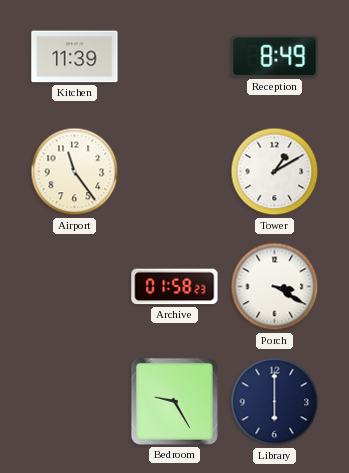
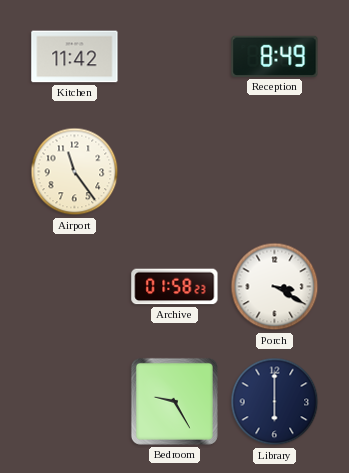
Kitchen: 11:39 -> 11:42
Tower: 1:10 -> none
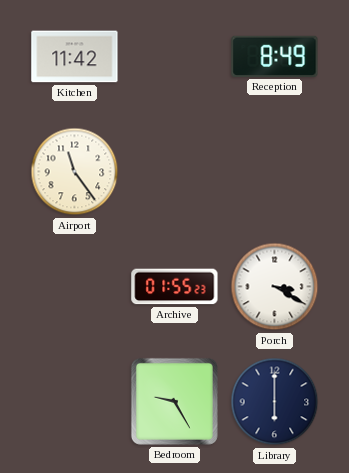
Archive: 01:58 -> 01:55
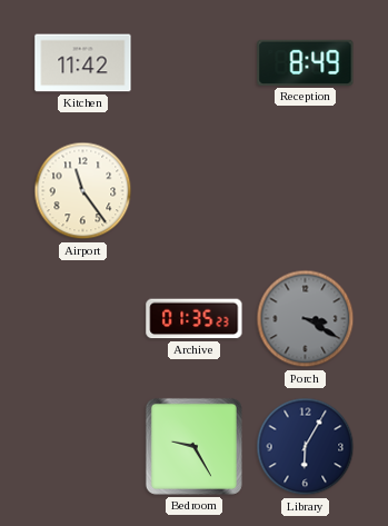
Archive: 01:55 -> 01:35
Porch dial: white -> grey
Library: 6:00 -> 6:05
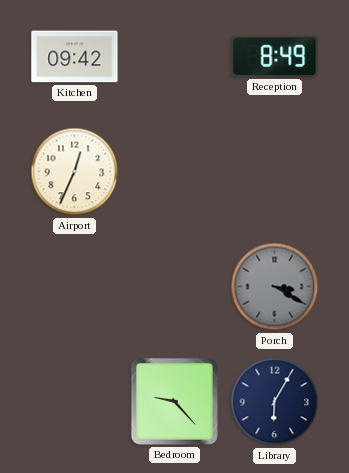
Kitchen: 11:42 -> 09:42
Airport: 11:24 -> 12:34
Archive: 01:35 -> none
Bedroom: 9:25 -> 9:23
